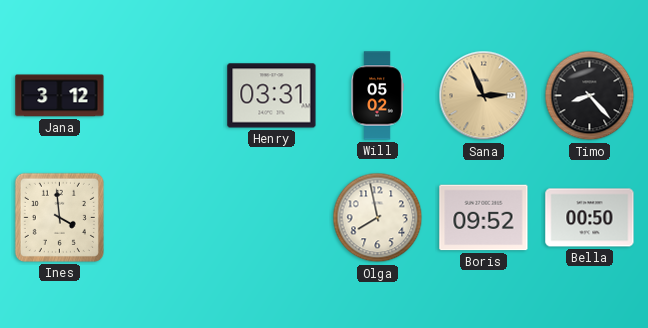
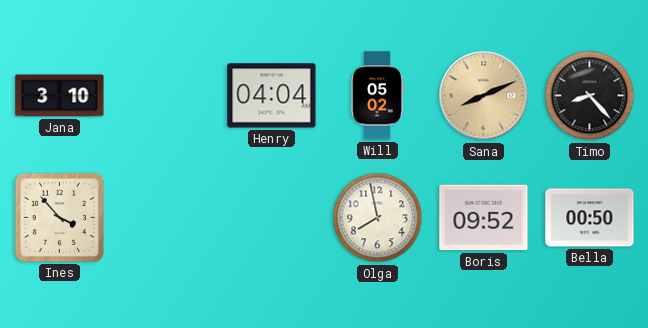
Jana: 3:12 -> 3:10
Henry: 03:31 -> 04:04
Sana: 2:56 -> 8:11
Ines: 3:59 -> 3:53
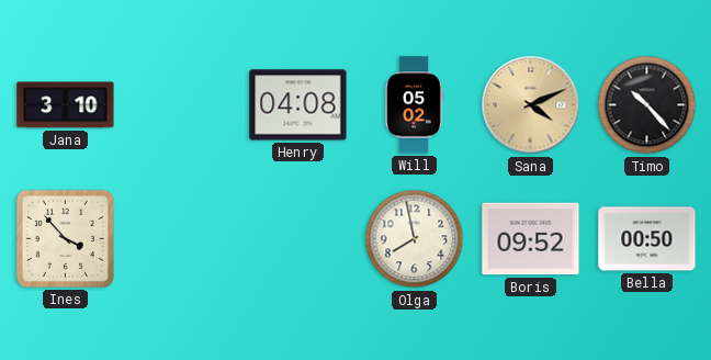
Henry: 04:04 -> 04:08
Sana: 8:11 -> 4:11
Timo: 8:23 -> 10:23
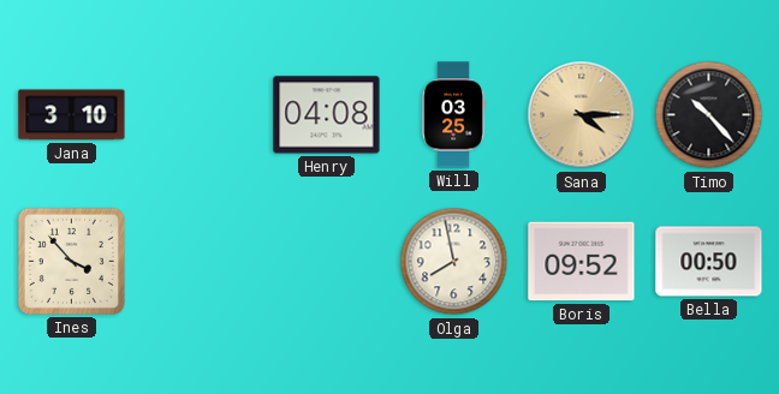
Will: 05:02 -> 03:25
Sana: 4:11 -> 4:15
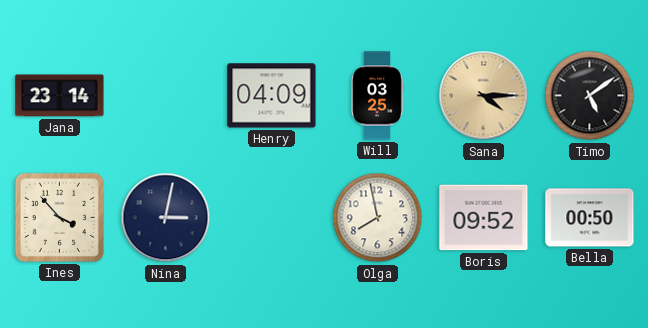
Jana: 3:10 -> 23:14
Henry: 04:08 -> 04:09
Timo: 10:23 -> 5:09
Nina: none -> 3:02
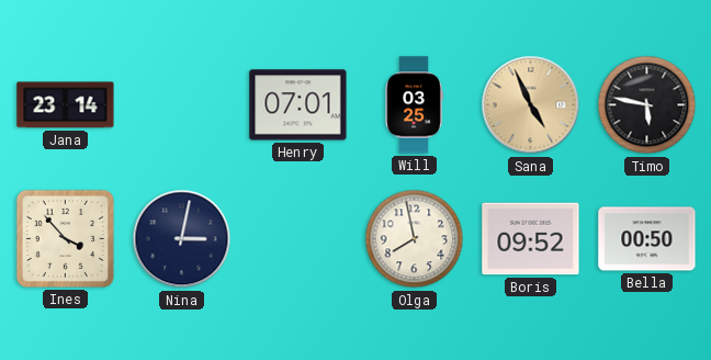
Henry: 04:09 -> 07:01
Sana: 4:15 -> 4:56
Timo: 5:09 -> 5:47
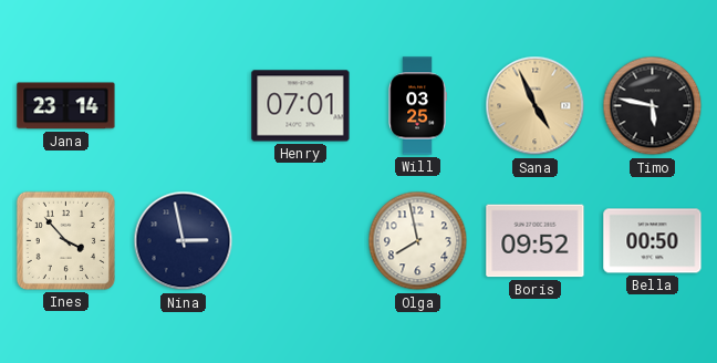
Nina: 3:02 -> 2:58
